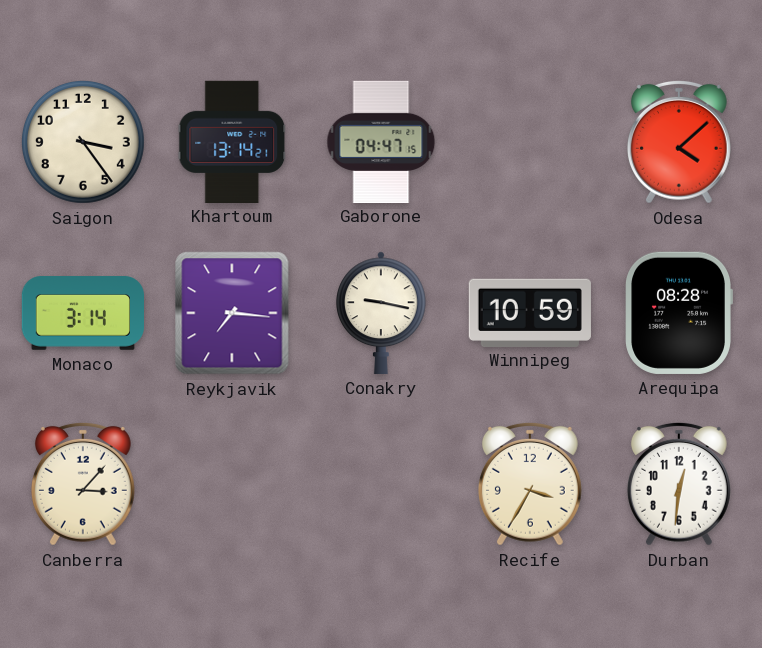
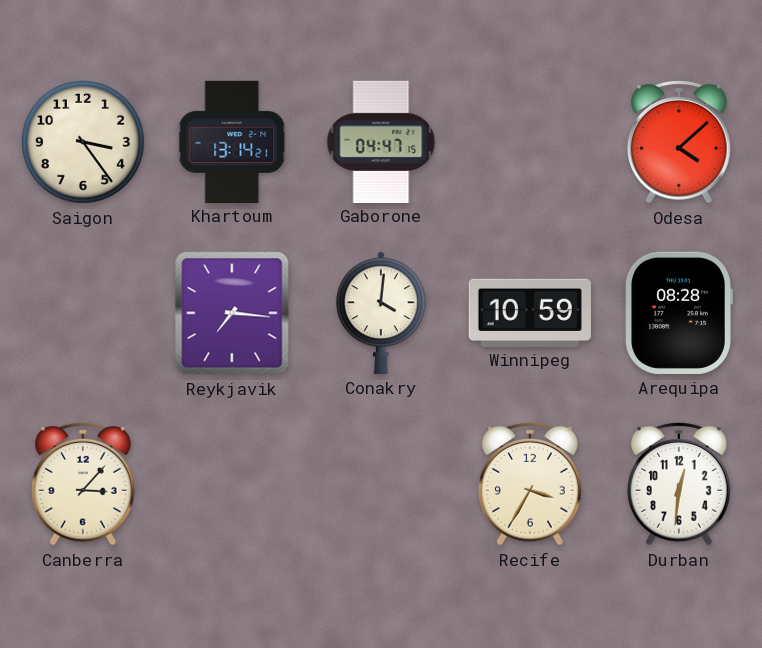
Monaco: 3:14 -> none
Conakry: 9:17 -> 4:01
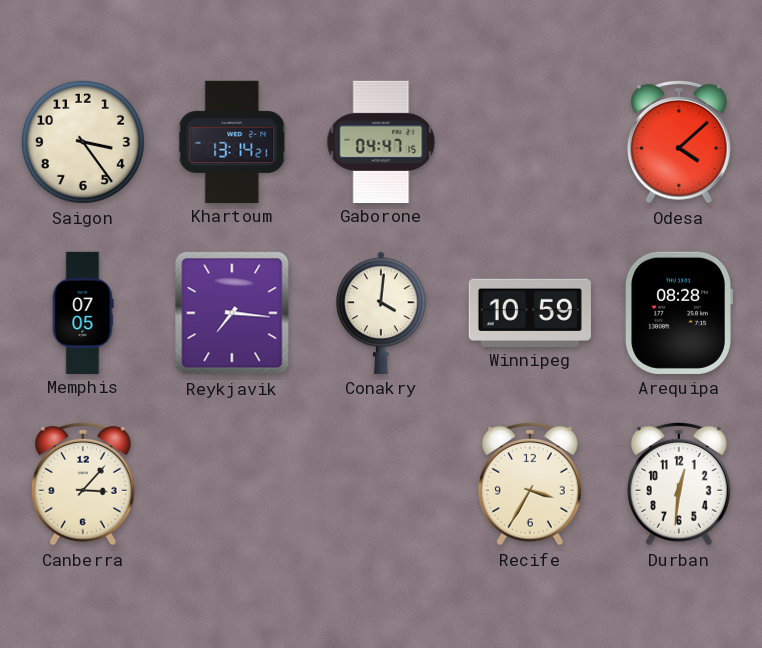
Memphis: none -> 07:05
